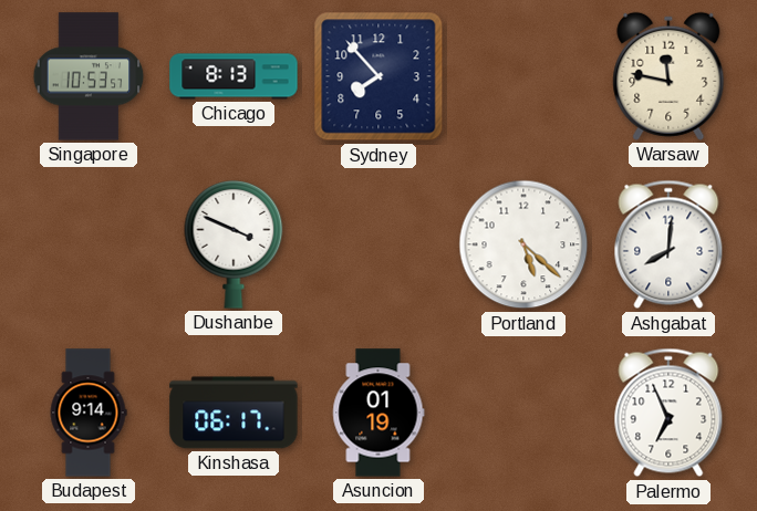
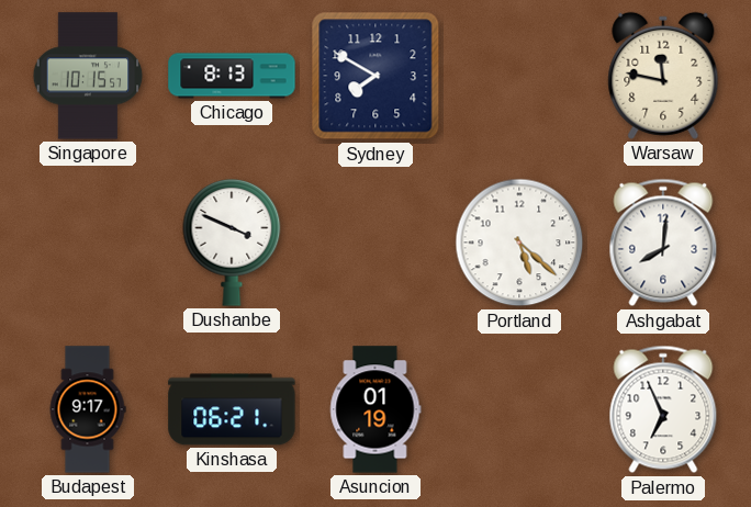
Singapore: 10:53 -> 10:15
Sydney: 7:53 -> 7:50
Budapest: 9:14 -> 9:17
Kinshasa: 06:17 -> 06:21
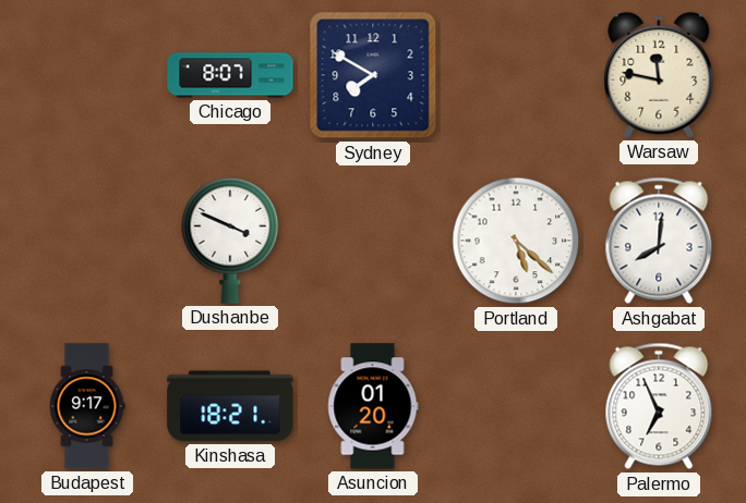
Singapore: 10:15 -> none
Chicago: 8:13 -> 8:07
Kinshasa: 06:21 -> 18:21
Asuncion: 01:19 -> 01:20
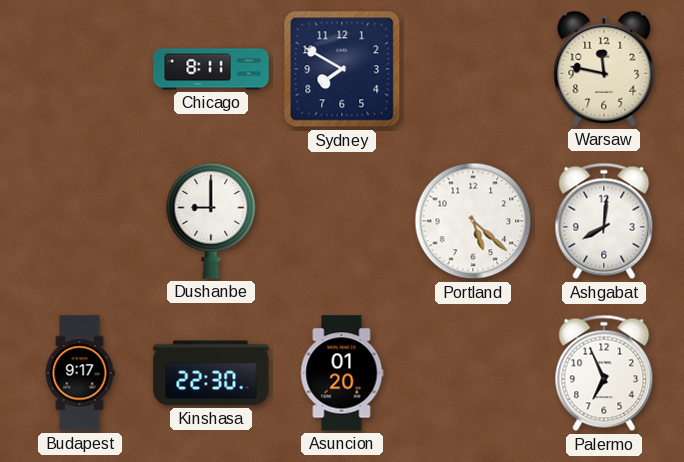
Chicago: 8:07 -> 8:11
Dushanbe: 3:49 -> 9:00
Kinshasa: 18:21 -> 22:30
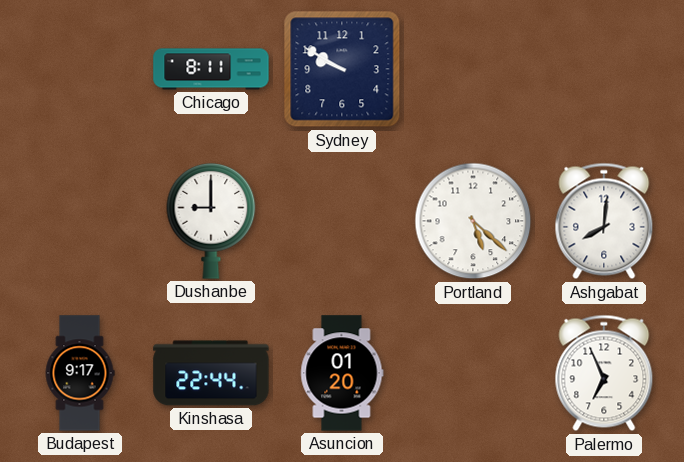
Sydney: 7:50 -> 9:50
Warsaw: 11:47 -> none
Kinshasa: 22:30 -> 22:44
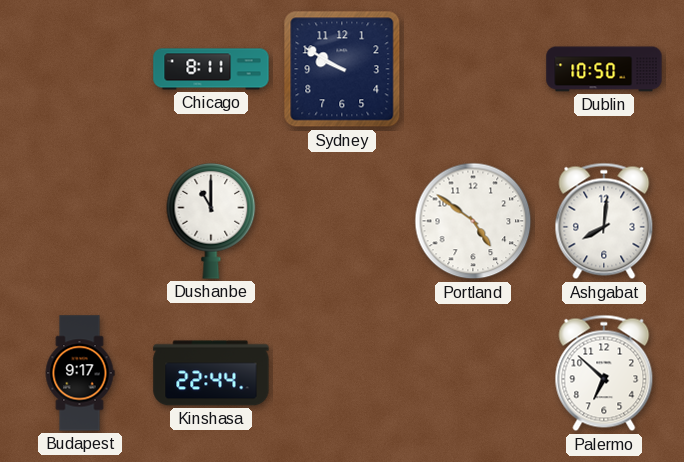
Dublin: none -> 10:50
Dushanbe: 9:00 -> 11:00
Portland: 5:22 -> 4:51
Asuncion: 01:20 -> none
Palermo: 6:56 -> 6:52
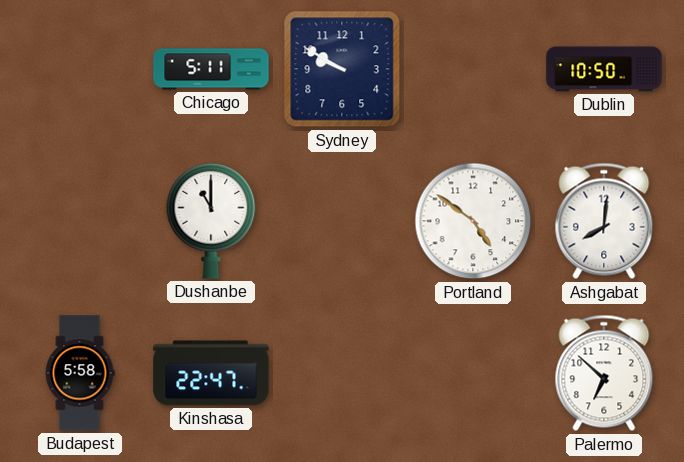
Chicago: 8:11 -> 5:11
Budapest: 9:17 -> 5:58
Kinshasa: 22:44 -> 22:47
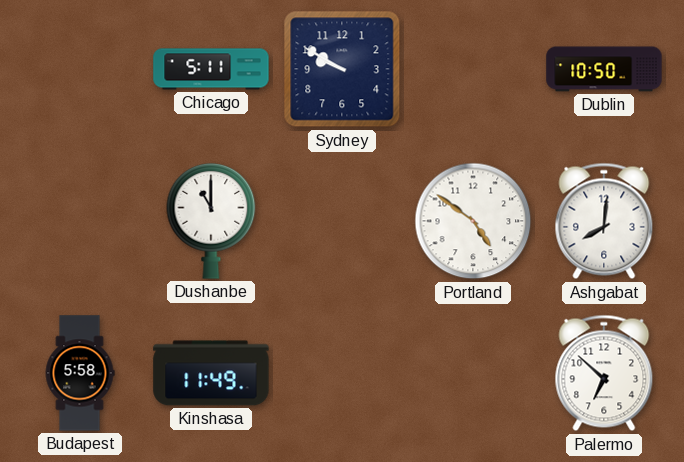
Kinshasa: 22:47 -> 11:49
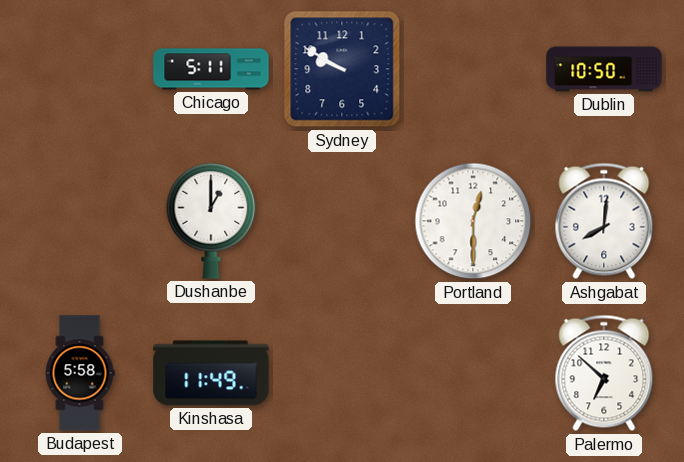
Dushanbe: 11:00 -> 1:00
Portland: 4:51 -> 12:30
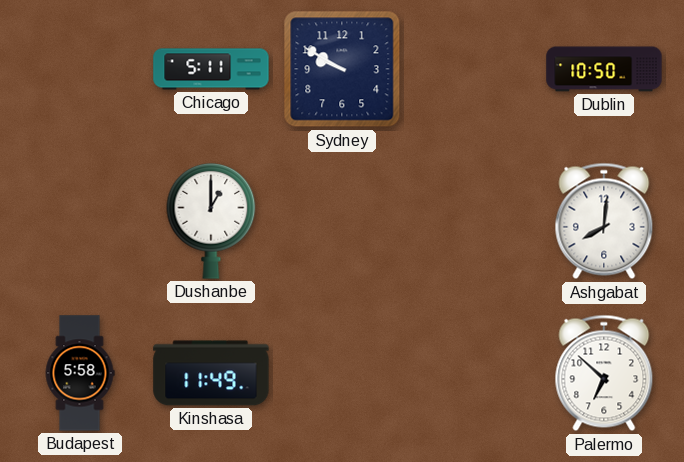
Portland: 12:30 -> none
